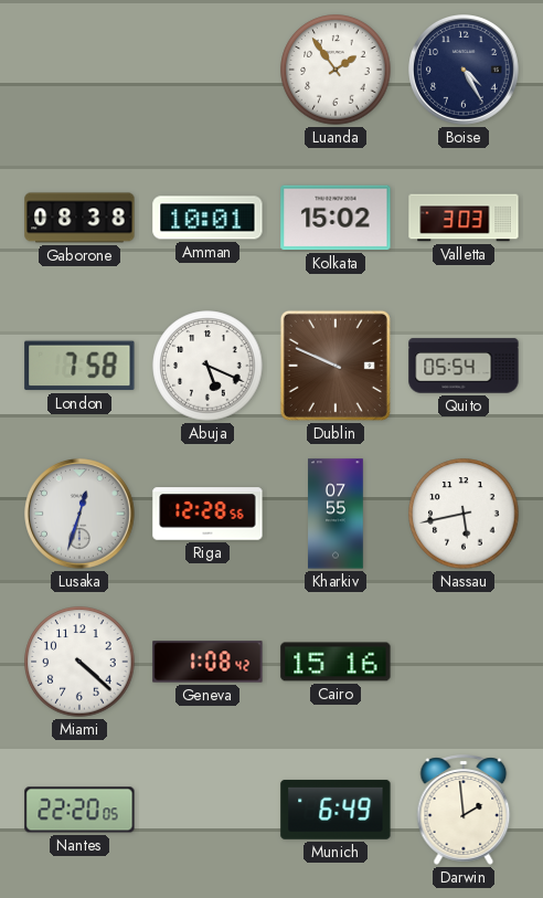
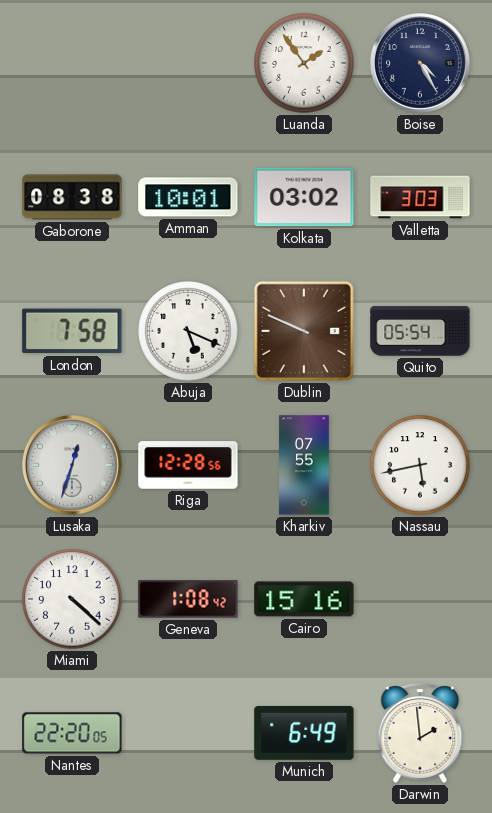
Kolkata: 15:02 -> 03:02
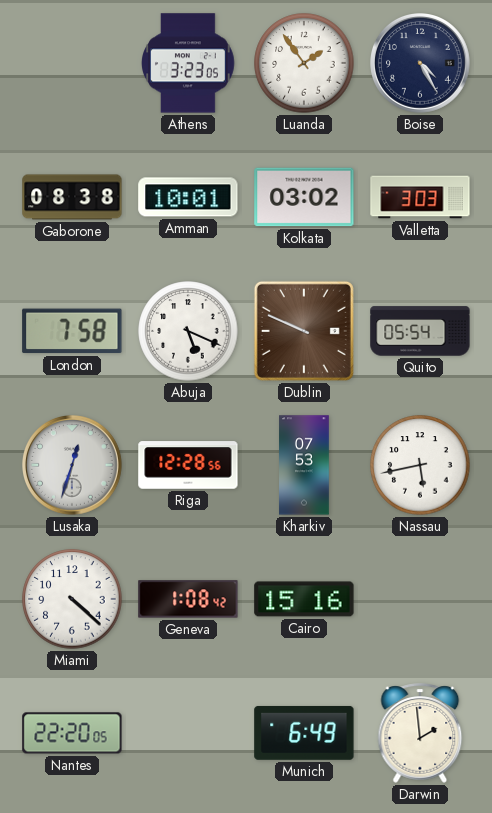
Athens: none -> 3:23
Kharkiv: 07:55 -> 07:53
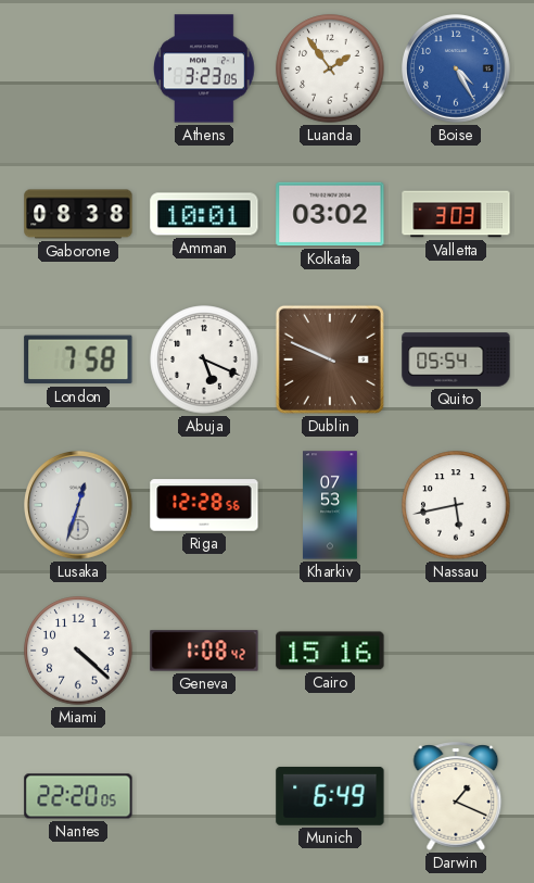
Boise dial: navy -> blue
Darwin: 1:59 -> 1:19
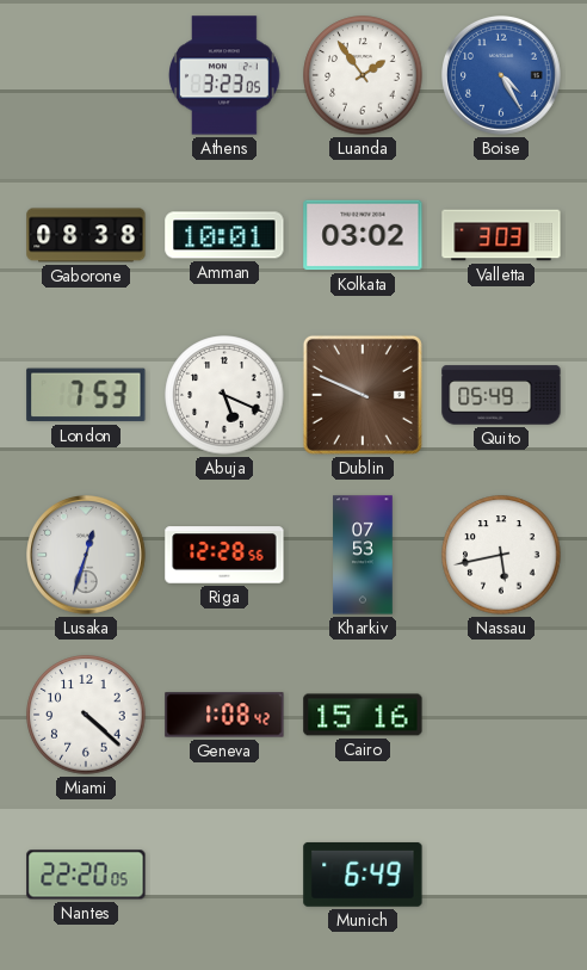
London: 7:58 -> 7:53
Quito: 05:54 -> 05:49
Darwin: 1:19 -> none
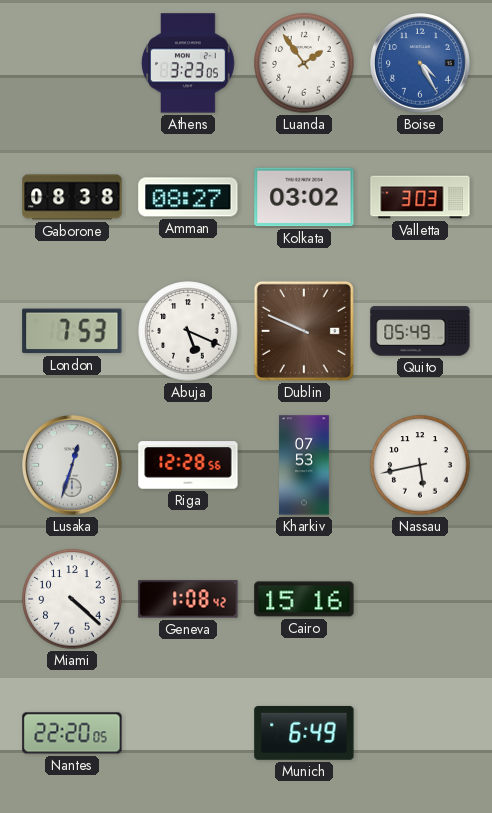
Amman: 10:01 -> 08:27
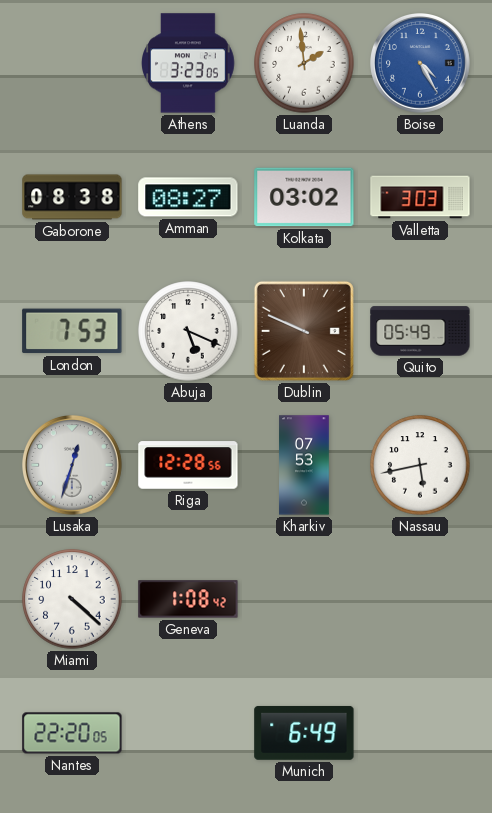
Luanda: 1:54 -> 1:59
Cairo: 15:16 -> none
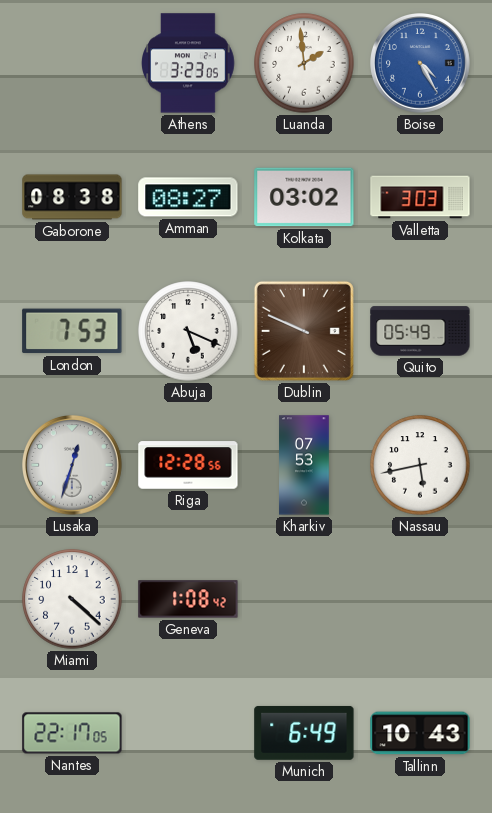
Nantes: 22:20 -> 22:17
Tallinn: none -> 10:43
